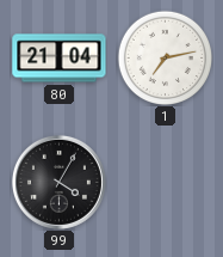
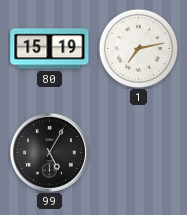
80: 21:04 -> 15:19
99: 4:05 -> 5:05
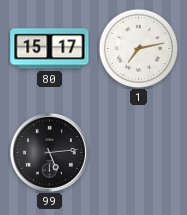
80: 15:19 -> 15:17
99: 5:05 -> 5:14
